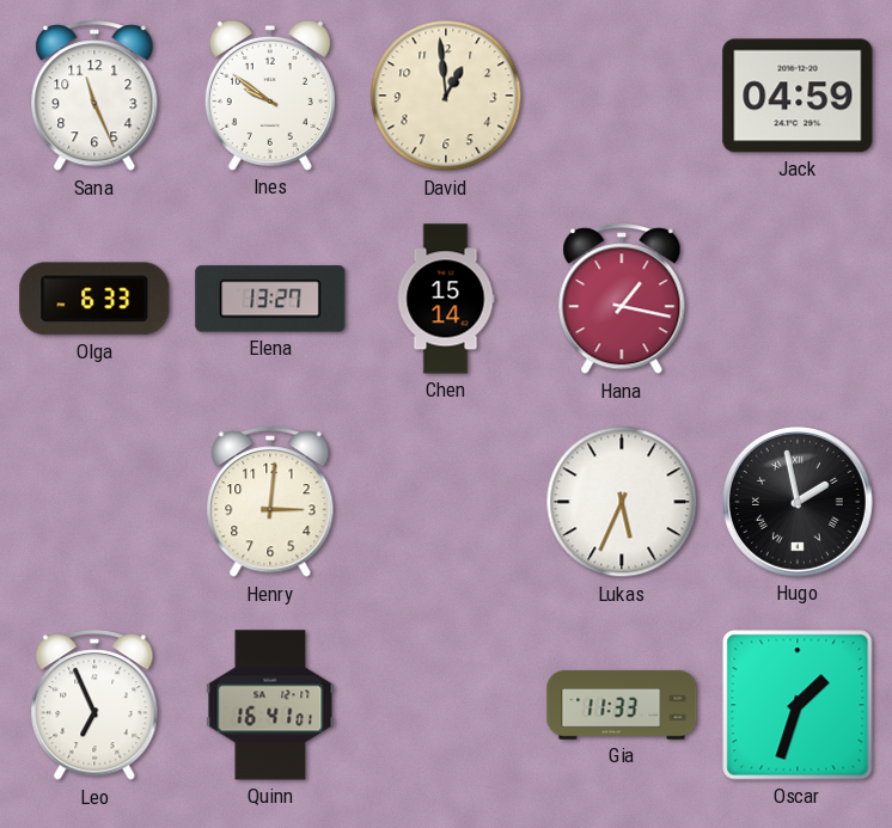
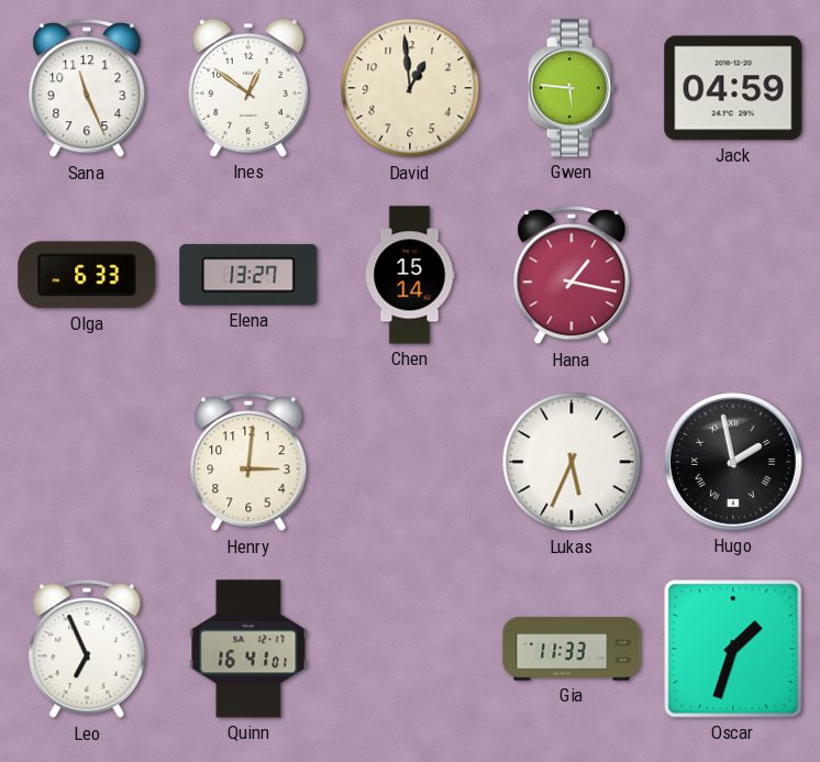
Ines: 9:51 -> 12:51
Gwen: none -> 5:46
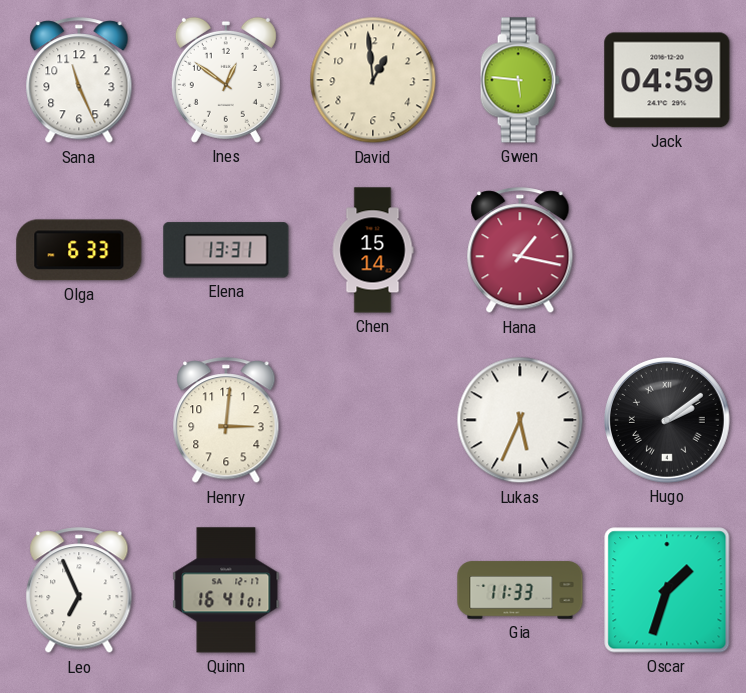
Elena: 13:27 -> 13:31
Hugo: 1:58 -> 2:09
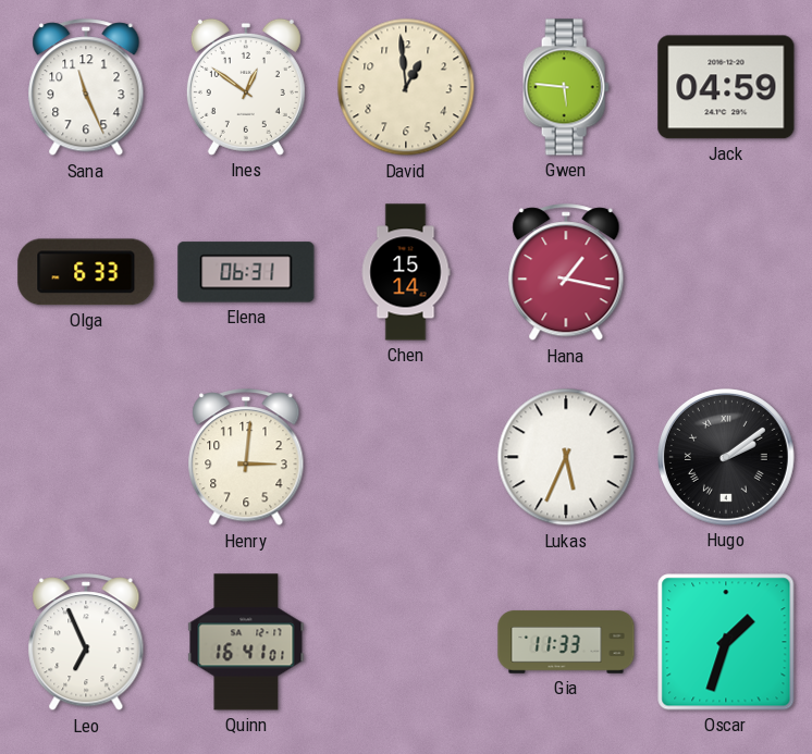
Elena: 13:31 -> 06:31
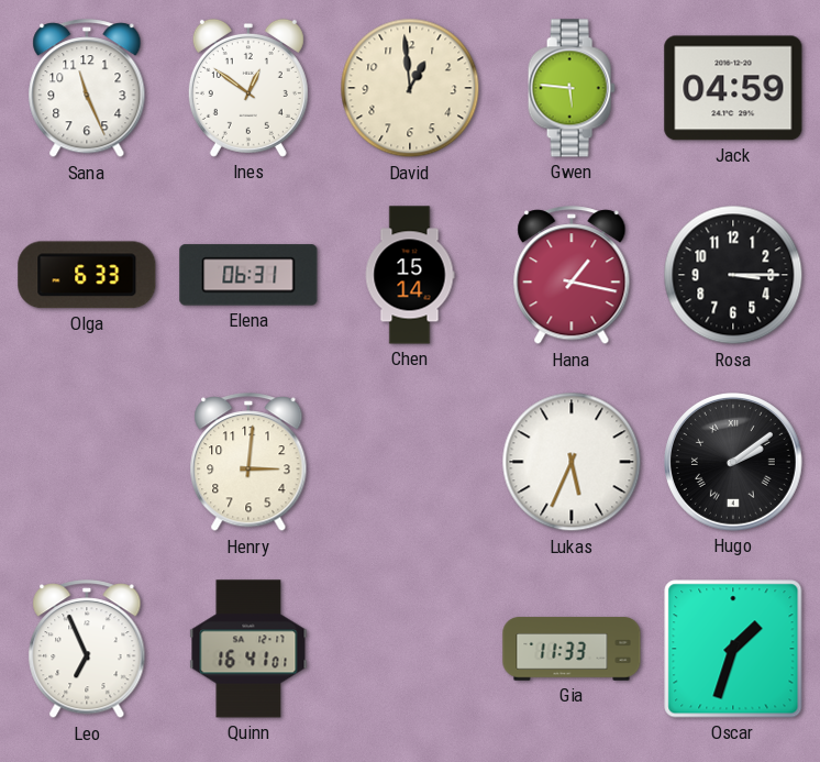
Rosa: none -> 3:15
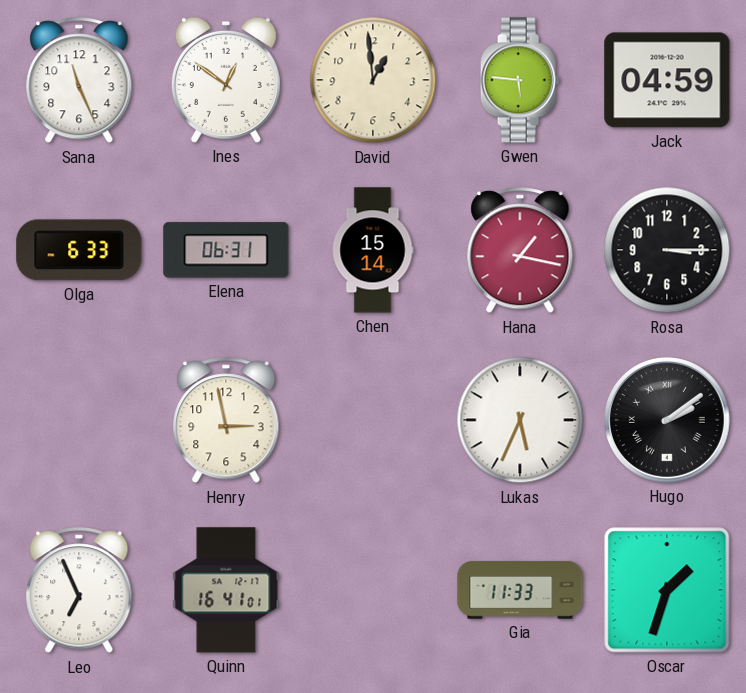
Henry: 3:01 -> 2:58
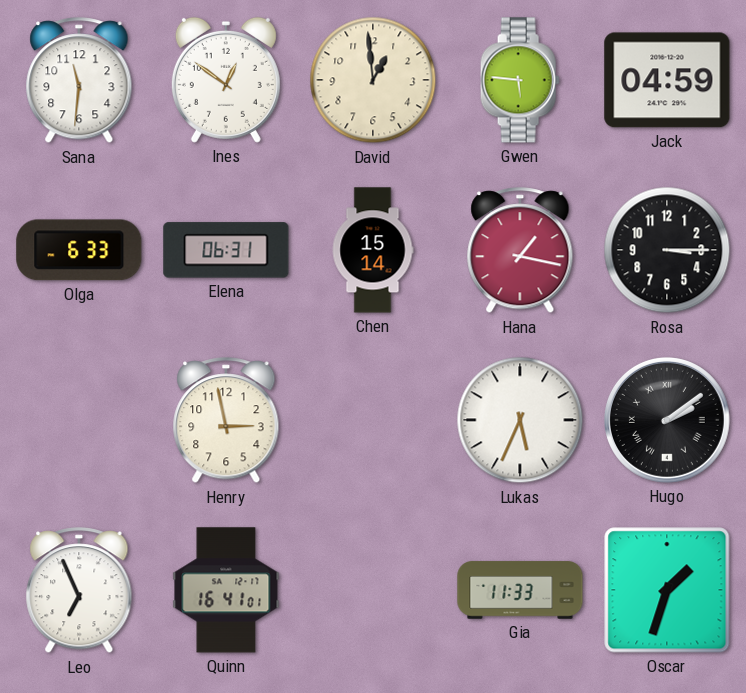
Sana: 11:26 -> 11:31
